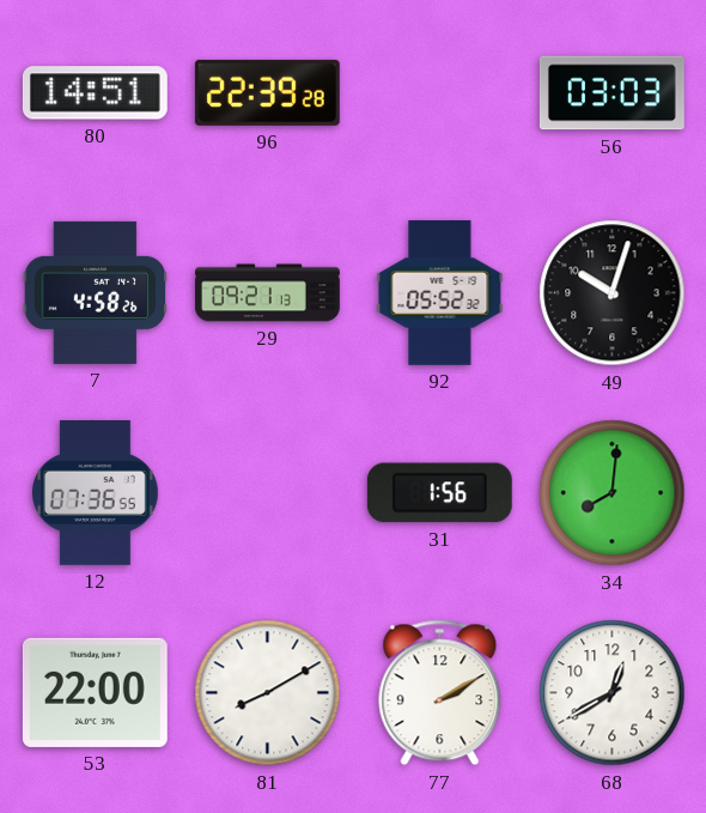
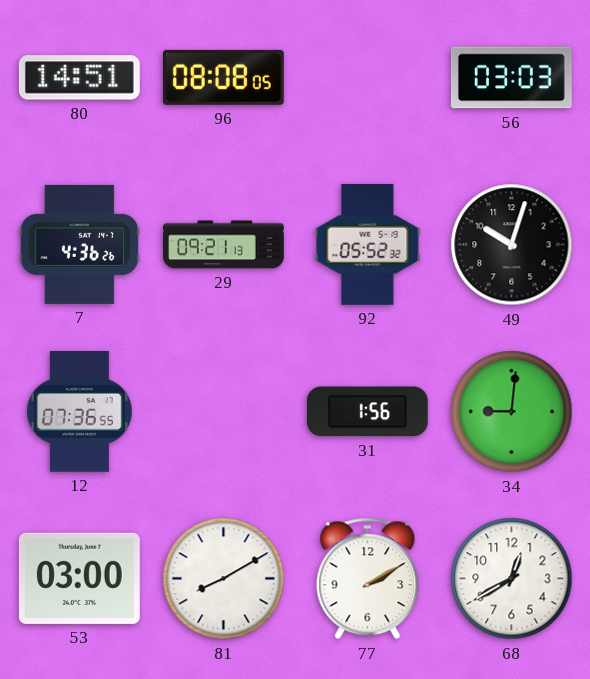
96: 22:39 -> 08:08
7: 4:58 -> 4:36
34: 8:01 -> 9:01
53: 22:00 -> 03:00
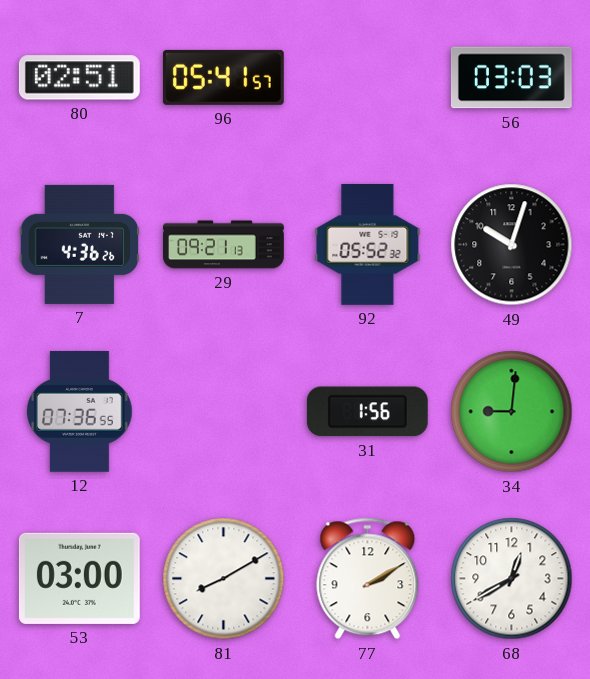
80: 14:51 -> 02:51
96: 08:08 -> 05:41
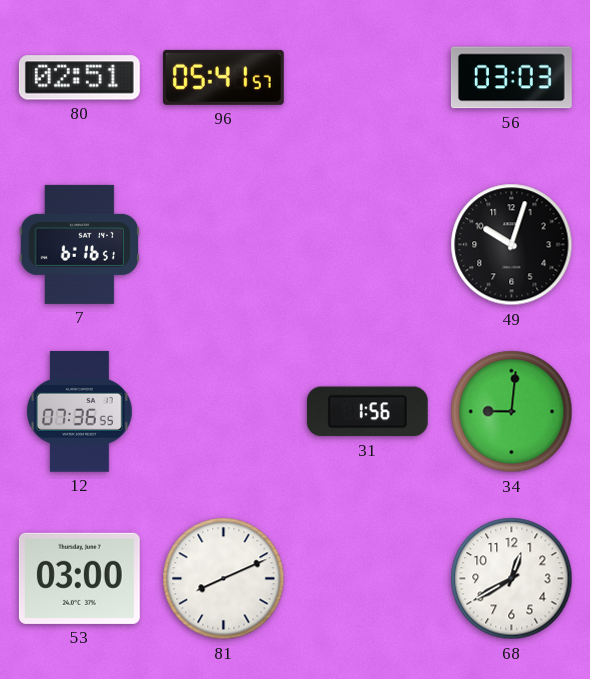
7: 4:36 -> 6:16
29: 09:21 -> none
92: 05:52 -> none
81: 8:10 -> 8:11
77: 2:10 -> none
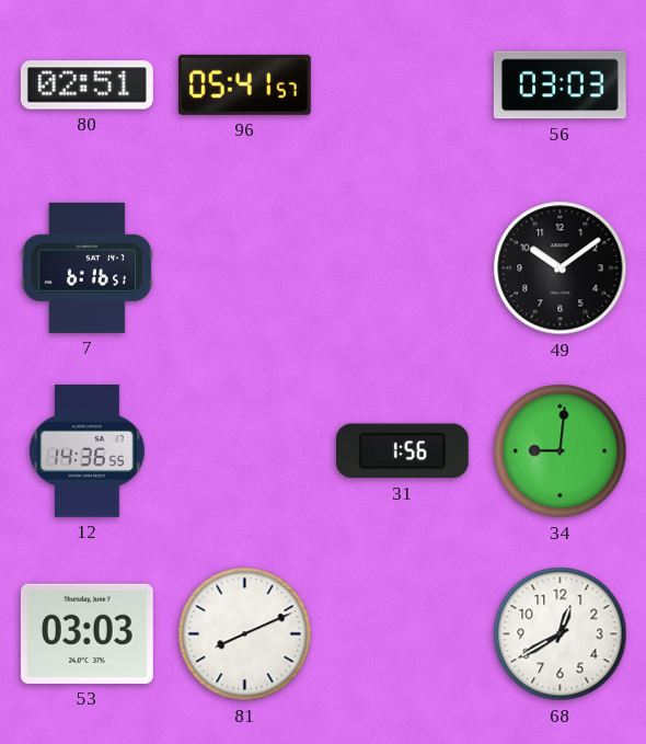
49: 10:03 -> 10:09
12: 07:36 -> 14:36
53: 03:00 -> 03:03
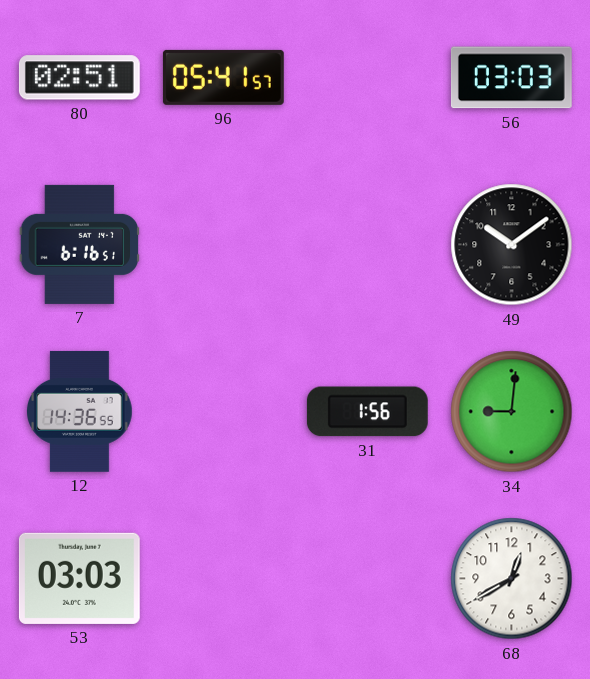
81: 8:11 -> none
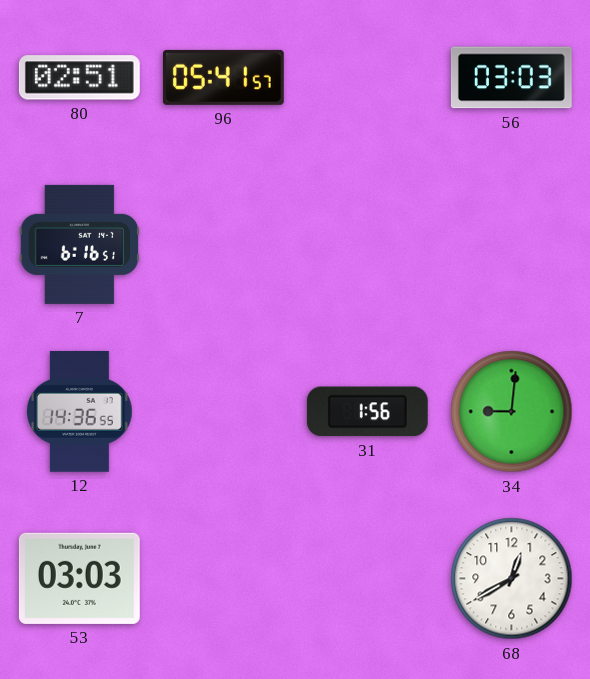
49: 10:09 -> none
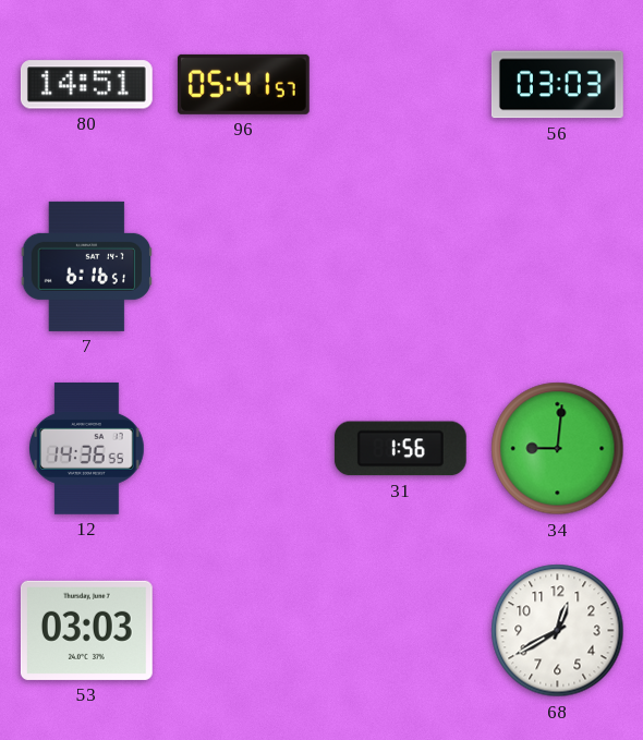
80: 02:51 -> 14:51
